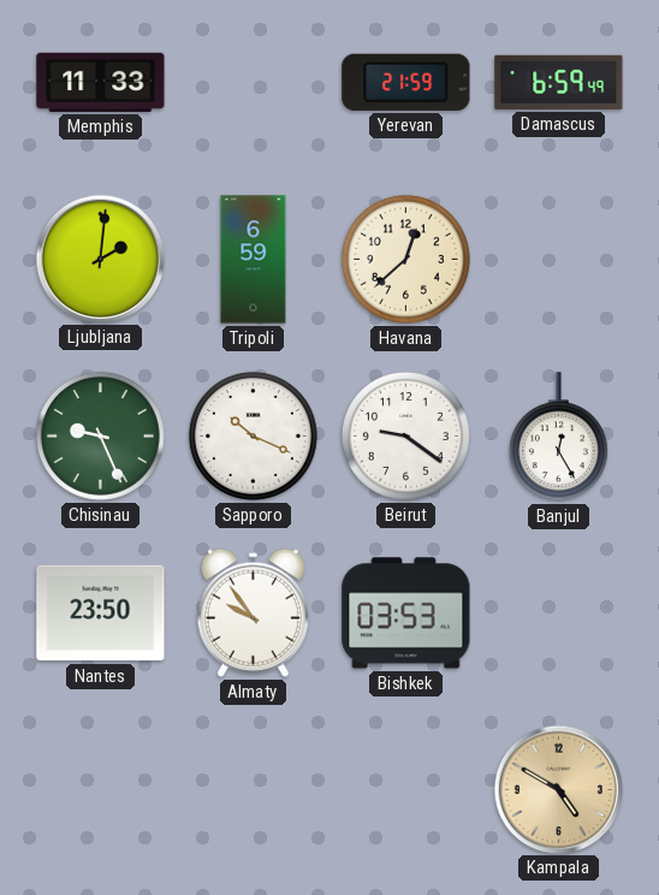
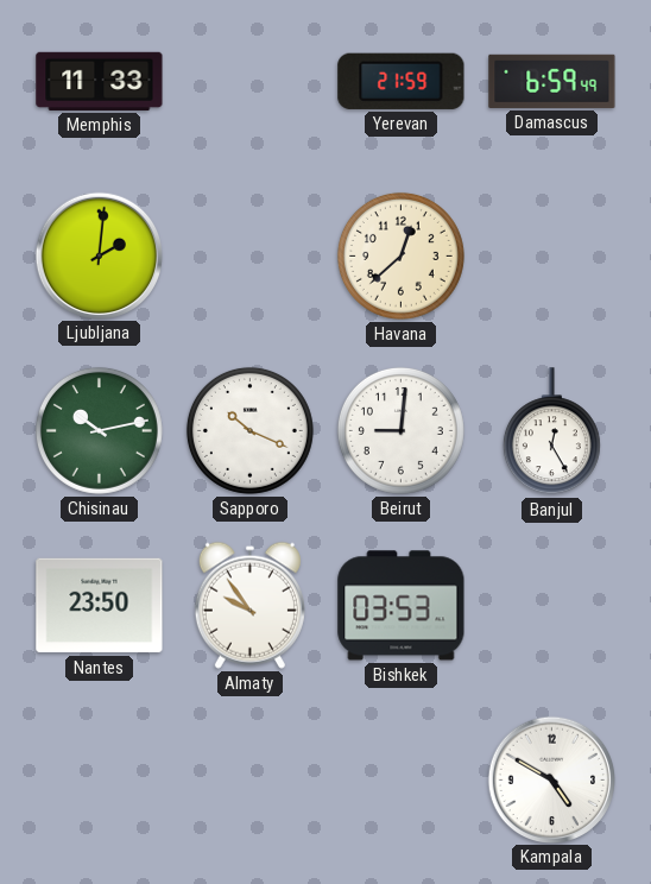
Tripoli: 6:59 -> none
Chisinau: 9:26 -> 10:13
Beirut: 9:21 -> 9:01
Kampala dial: champagne -> white
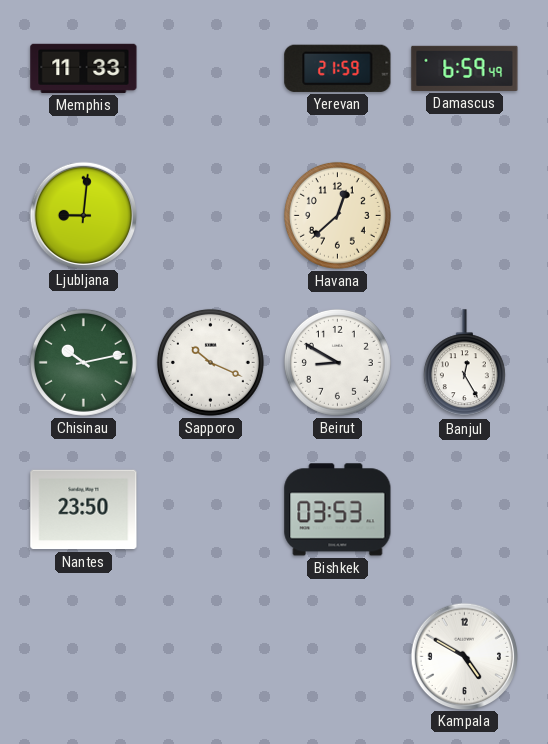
Ljubljana: 2:01 -> 9:01
Beirut: 9:01 -> 8:50
Almaty: 9:54 -> none
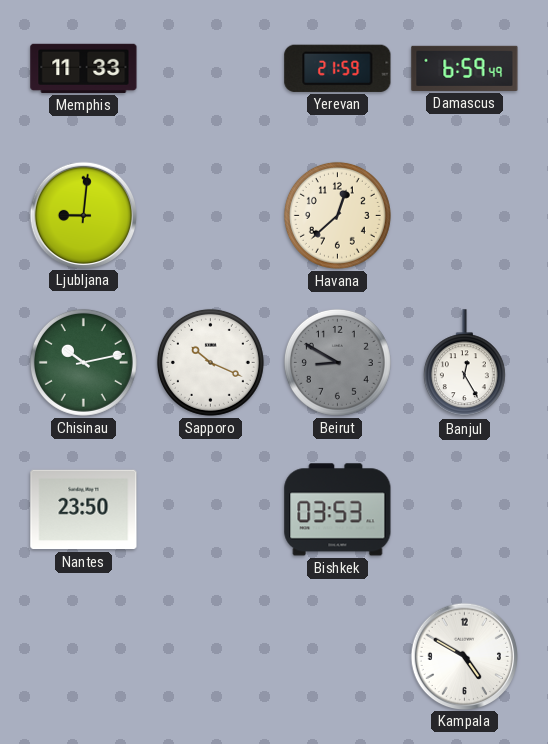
Beirut dial: white -> grey
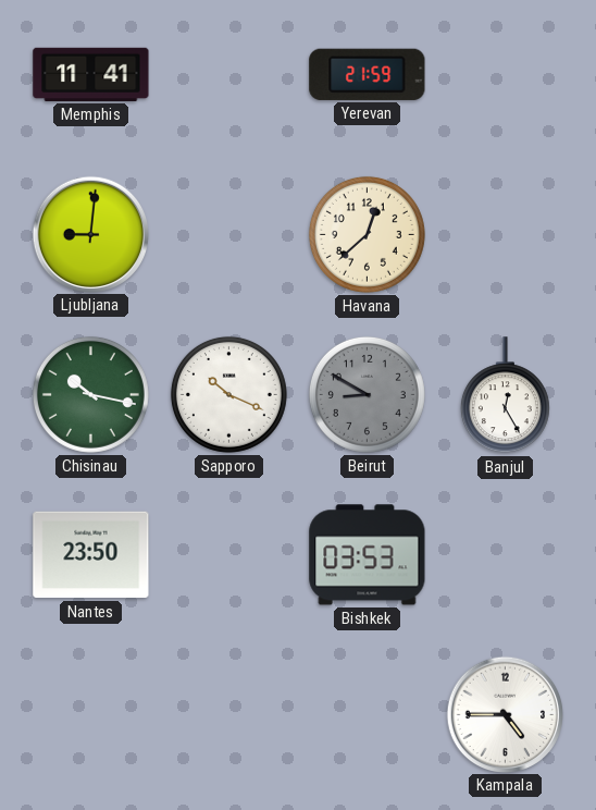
Memphis: 11:33 -> 11:41
Damascus: 6:59 -> none
Chisinau: 10:13 -> 10:17
Kampala: 4:50 -> 4:45
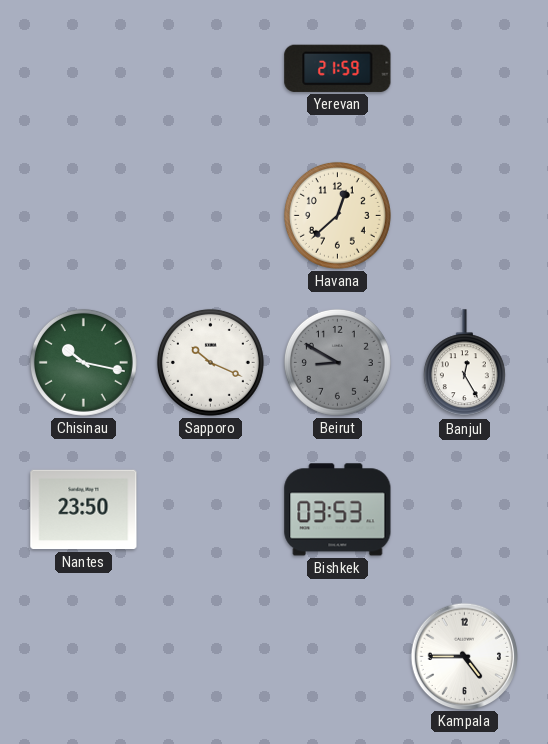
Memphis: 11:41 -> none
Ljubljana: 9:01 -> none
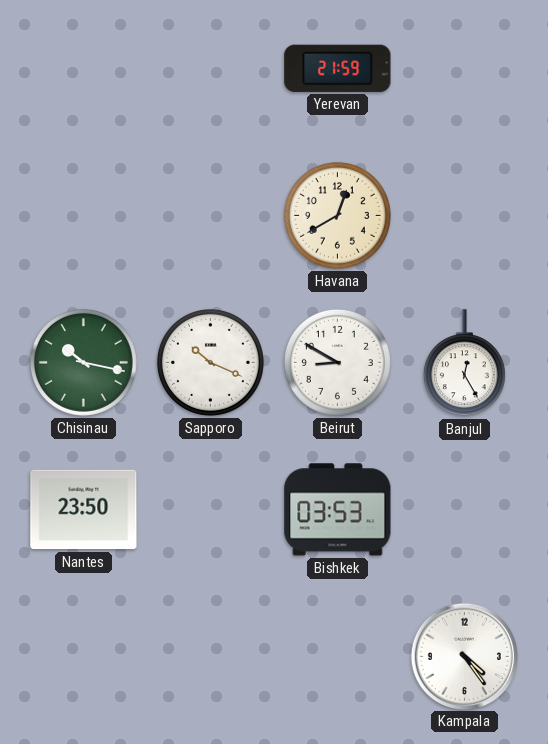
Havana: 12:38 -> 12:40
Beirut dial: grey -> white
Kampala: 4:45 -> 4:24
